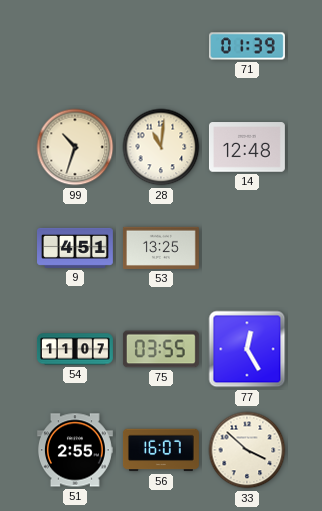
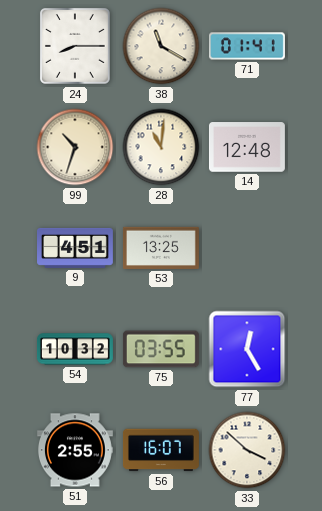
24: none -> 8:15
38: none -> 11:20
71: 01:39 -> 01:41
54: 11:07 -> 10:32
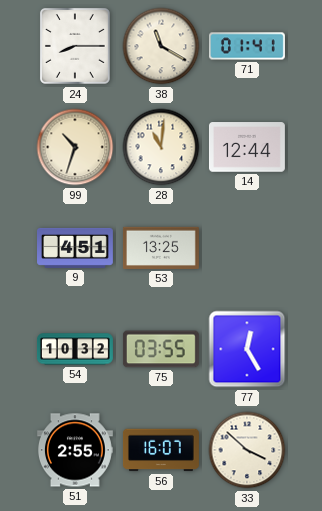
14: 12:48 -> 12:44
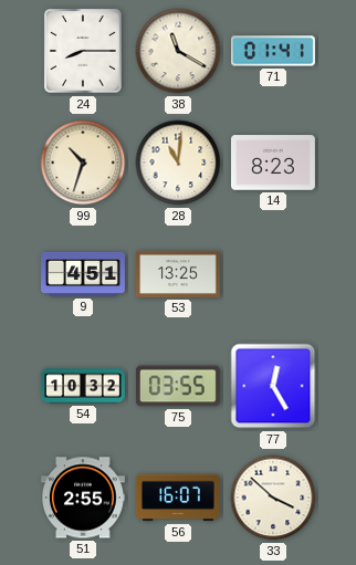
14: 12:44 -> 8:23
